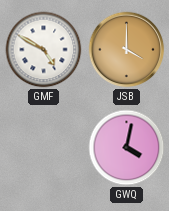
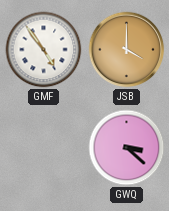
GMF: 4:50 -> 4:54
GWQ: 4:02 -> 3:22
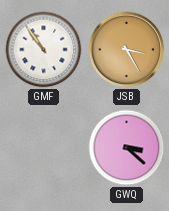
GMF: 4:54 -> 10:54
JSB: 4:00 -> 3:25
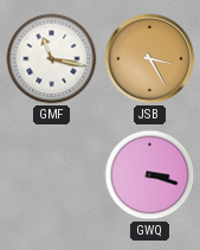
GMF: 10:54 -> 11:17
GWQ: 3:22 -> 3:18
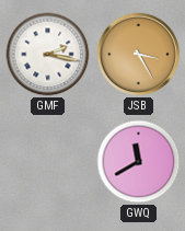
GMF: 11:17 -> 2:17
GWQ: 3:18 -> 11:40
